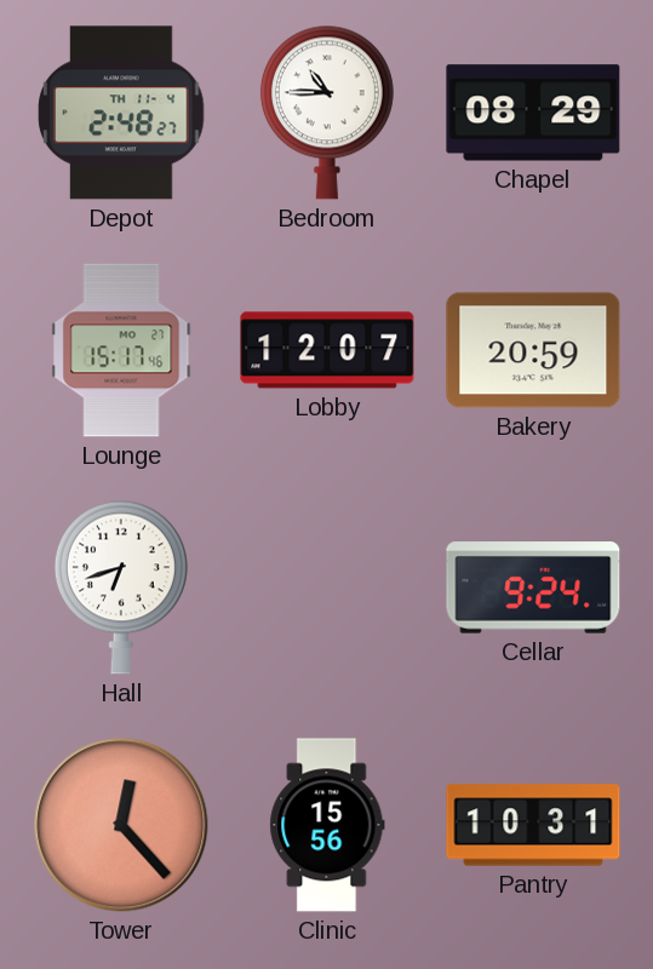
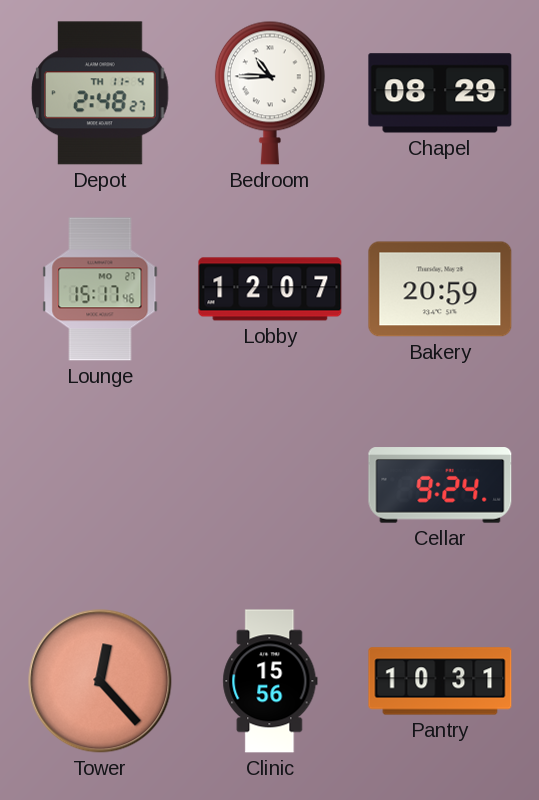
Hall: 6:42 -> none
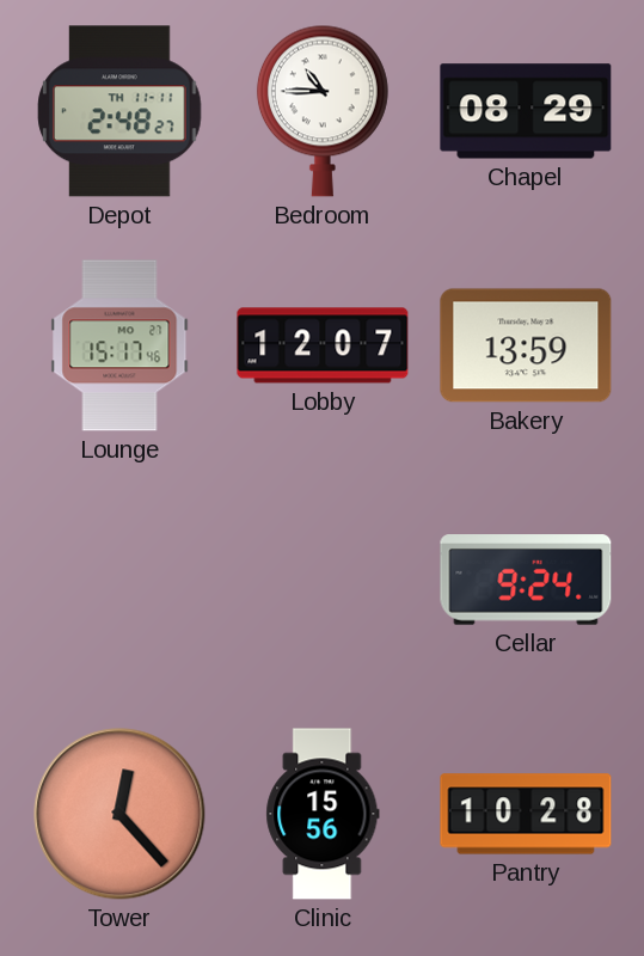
Depot date: TH 11-4 -> TH 11-11
Bakery: 20:59 -> 13:59
Pantry: 10:31 -> 10:28
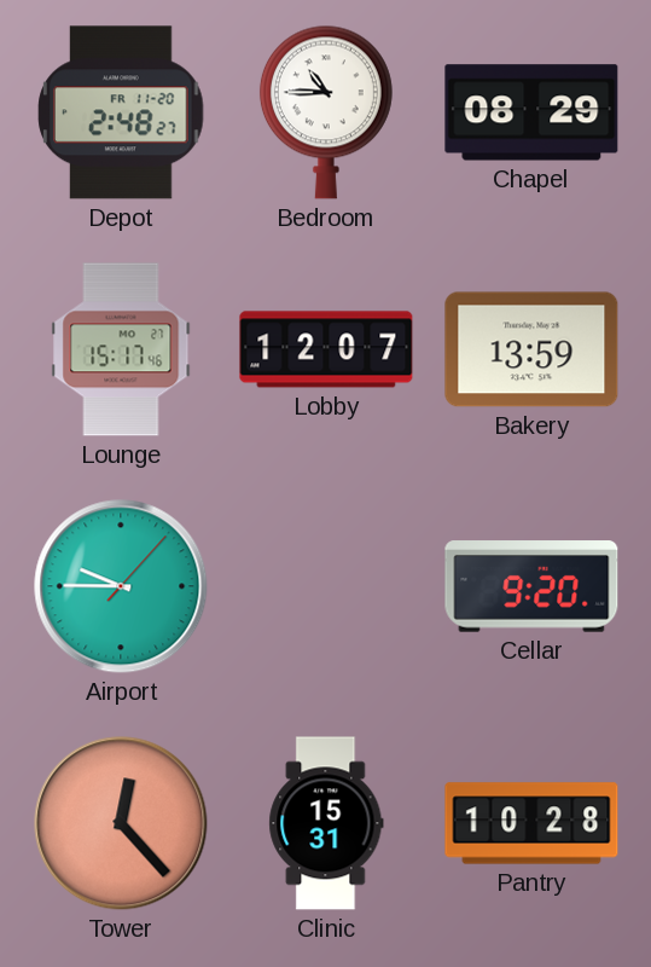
Depot date: TH 11-11 -> FR 11-20
Airport: none -> 9:45
Cellar: 9:24 -> 9:20
Clinic: 15:56 -> 15:31
